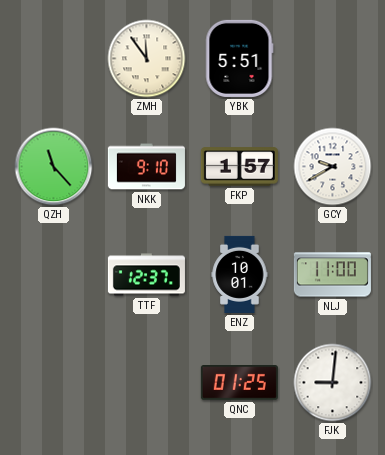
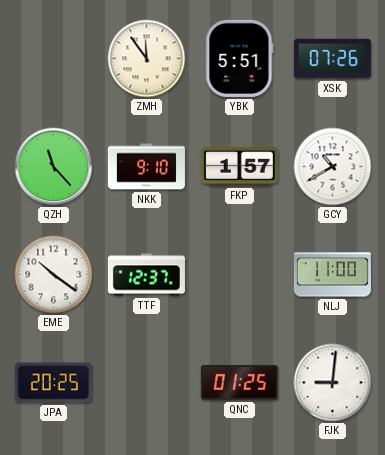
XSK: none -> 07:26
GCY: 9:40 -> 10:40
EME: none -> 10:21
ENZ: 10:01 -> none
JPA: none -> 20:25
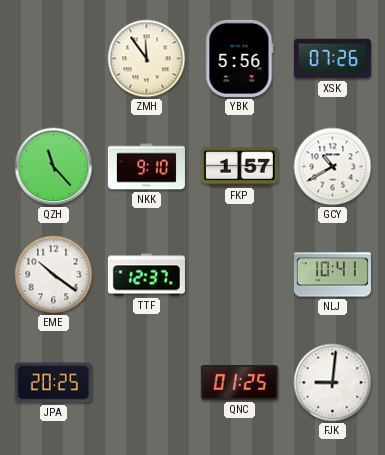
YBK: 5:51 -> 5:56
NLJ: 11:00 -> 10:41
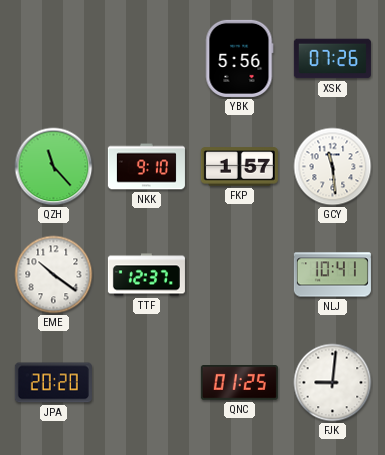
ZMH: 11:54 -> none
GCY: 10:40 -> 11:29
JPA: 20:25 -> 20:20
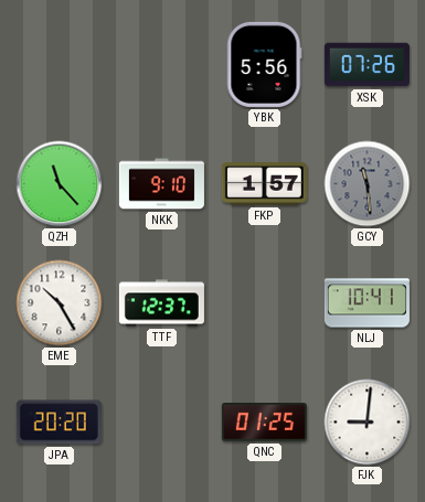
GCY dial: white -> grey
EME: 10:21 -> 10:25
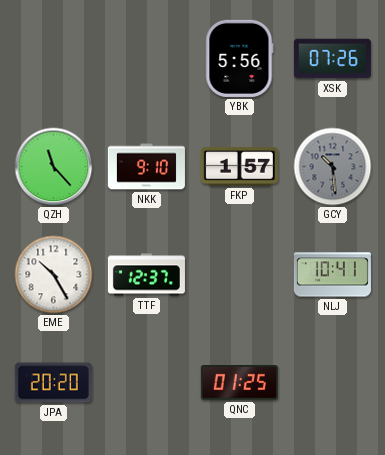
GCY: 11:29 -> 10:29
FJK: 9:01 -> none
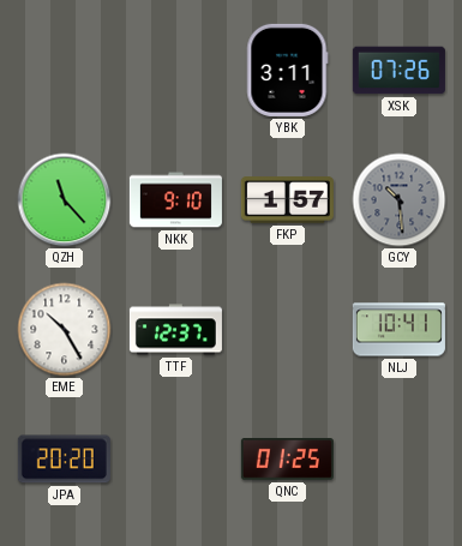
YBK: 5:56 -> 3:11
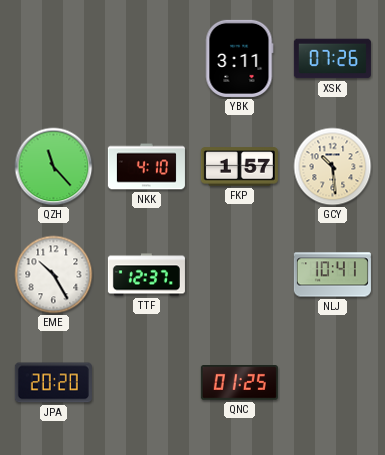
NKK: 9:10 -> 4:10
GCY dial: grey -> cream
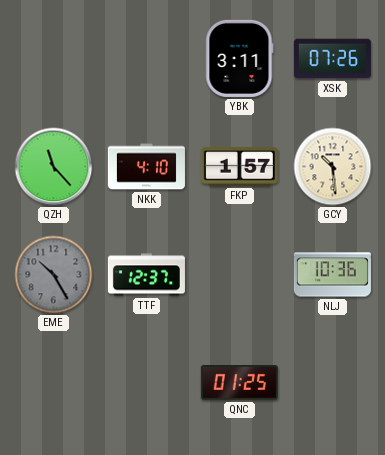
EME dial: white -> grey
NLJ: 10:41 -> 10:36
JPA: 20:20 -> none
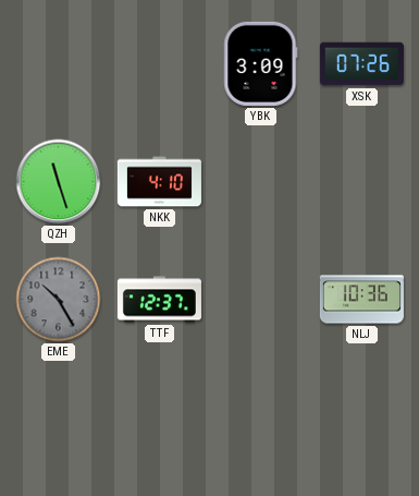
YBK: 3:11 -> 3:09
QZH: 11:23 -> 11:27
FKP: 1:57 -> none
GCY: 10:29 -> none
QNC: 01:25 -> none
